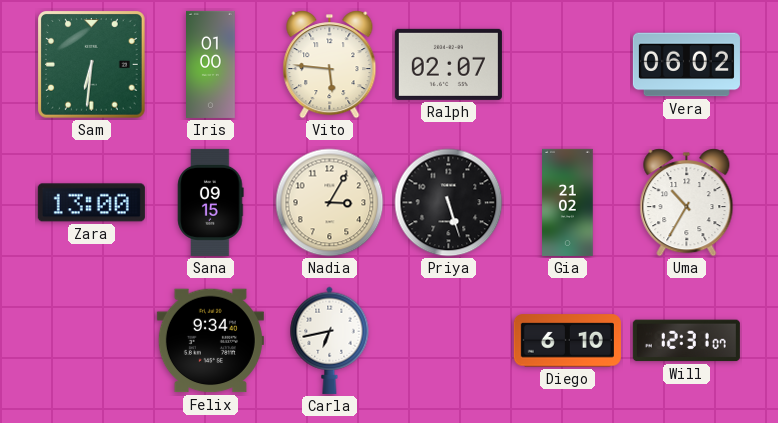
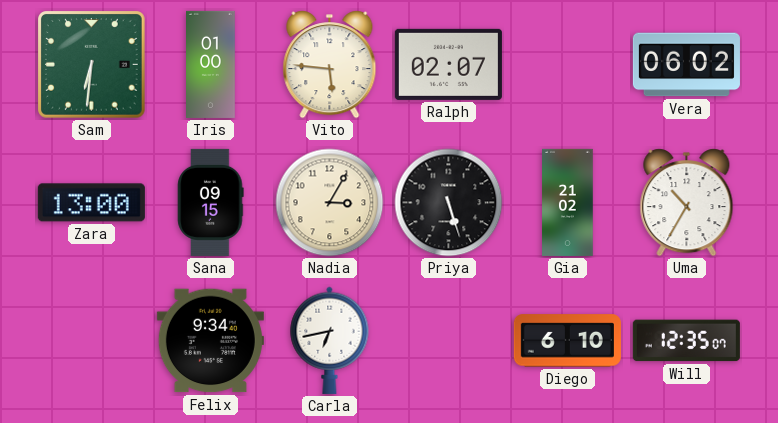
Will: 12:31 -> 12:35
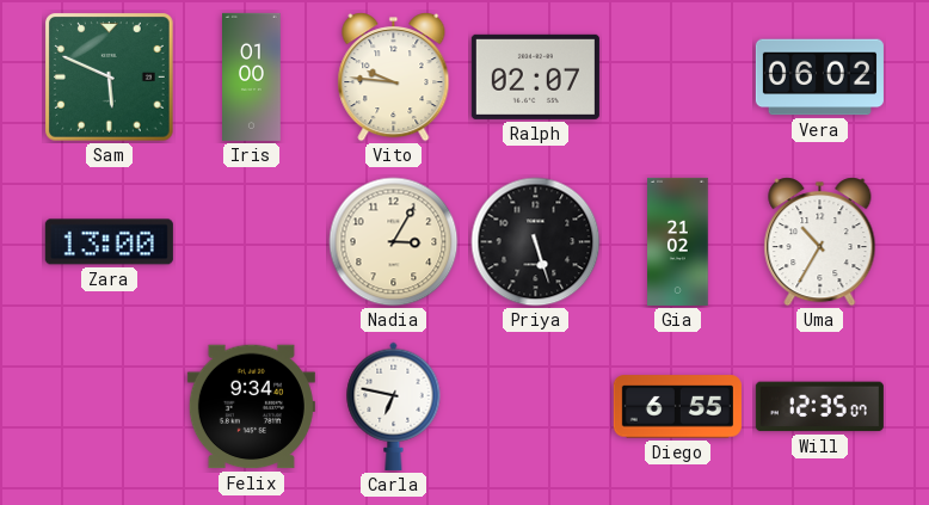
Sam: 6:31 -> 5:49
Vito: 5:46 -> 9:46
Sana: 09:15 -> none
Carla: 6:43 -> 6:47
Diego: 6:10 -> 6:55
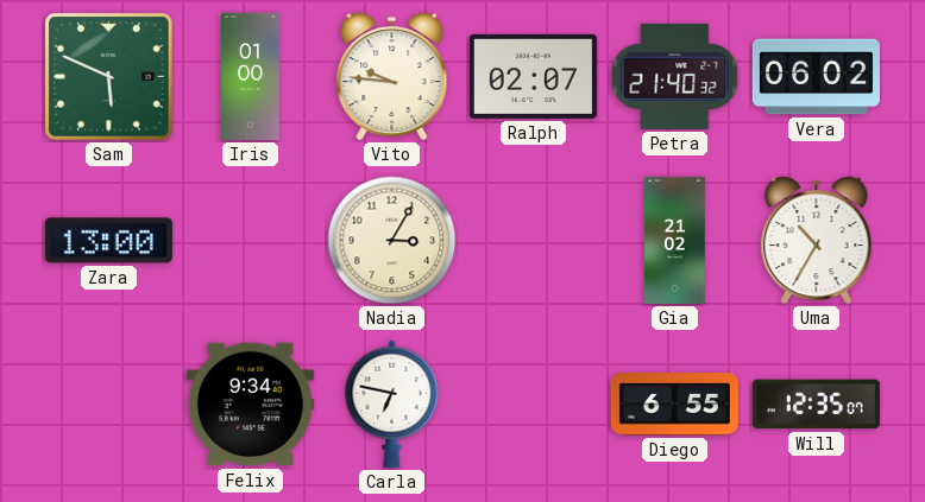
Petra: none -> 21:40
Priya: 5:27 -> none
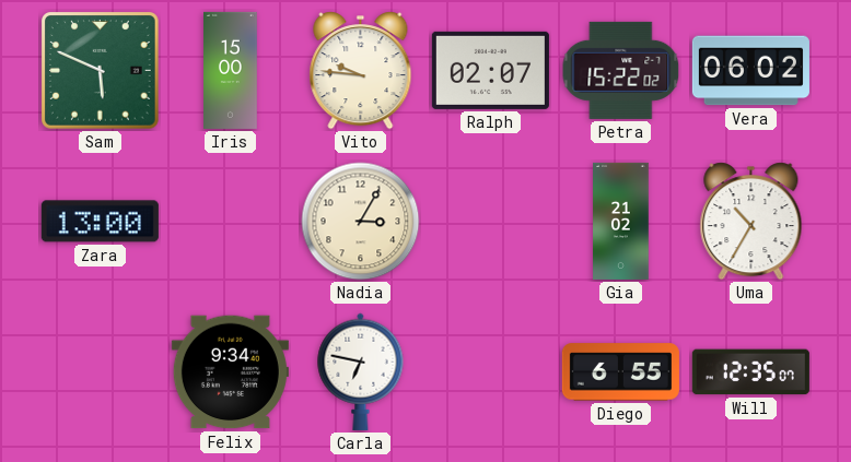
Iris: 01:00 -> 15:00
Petra: 21:40 -> 15:22
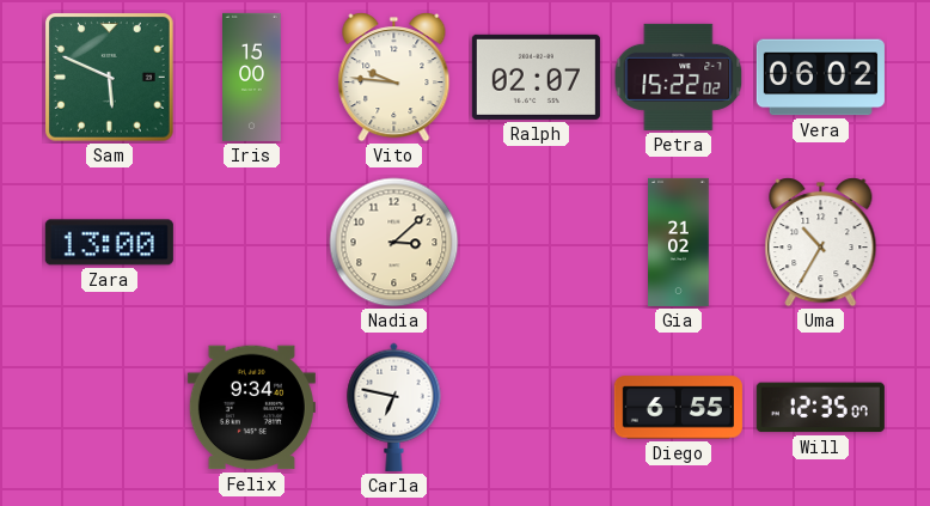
Nadia: 3:05 -> 3:08
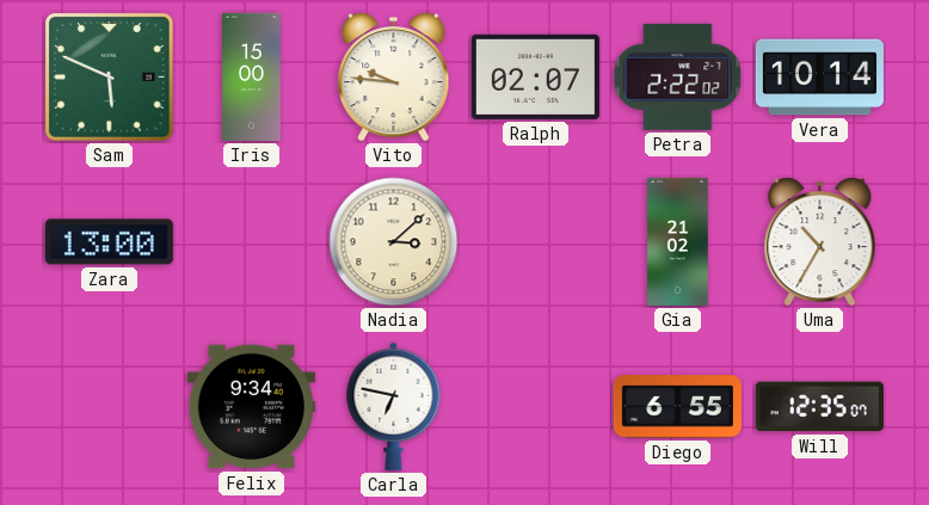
Petra: 15:22 -> 2:22
Vera: 06:02 -> 10:14
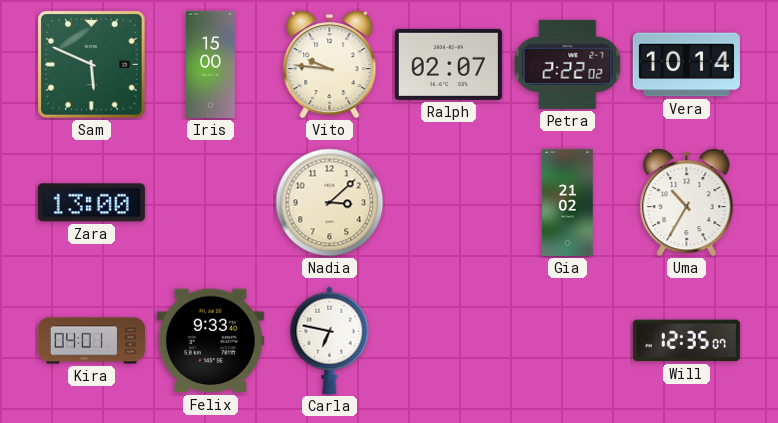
Kira: none -> 04:01
Felix: 9:34 -> 9:33
Diego: 6:55 -> none
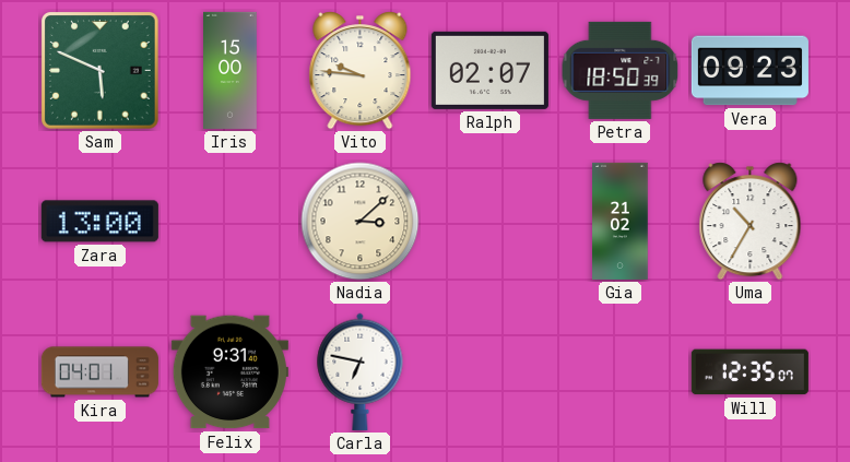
Petra: 2:22 -> 18:50
Vera: 10:14 -> 09:23
Felix: 9:33 -> 9:31
